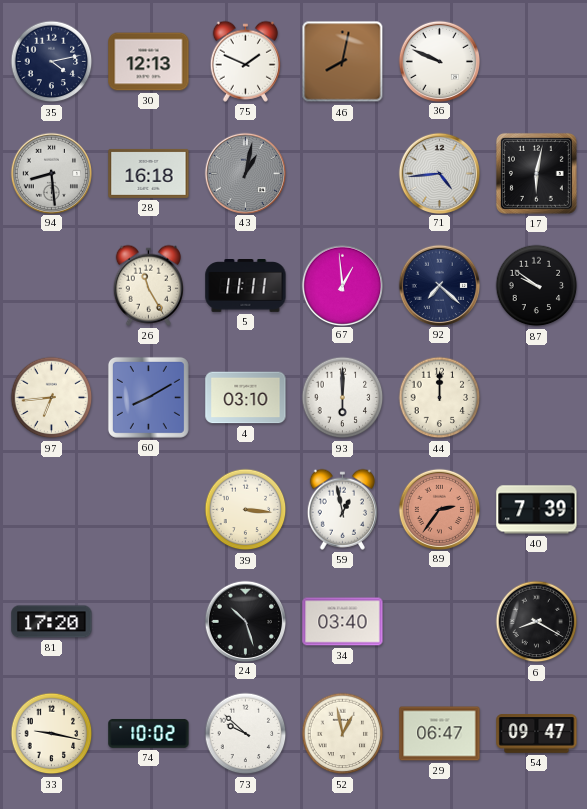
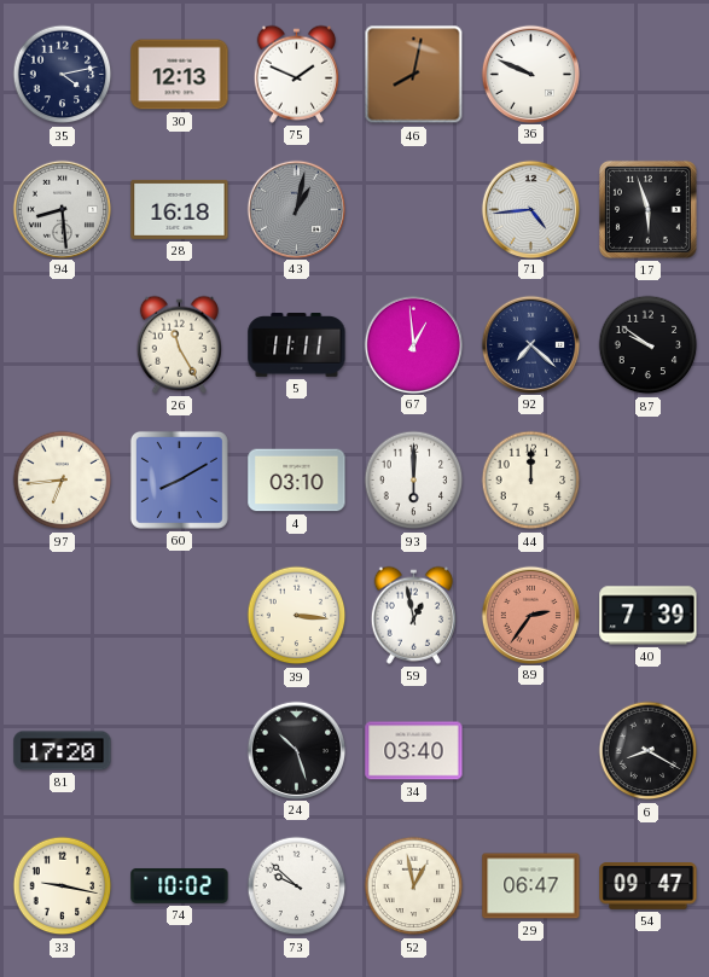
17: 6:02 -> 5:57
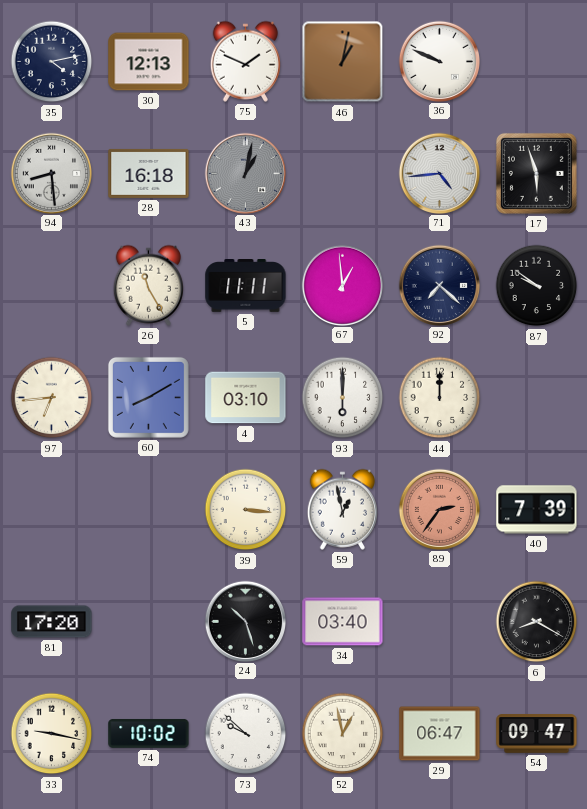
46: 8:02 -> 1:02
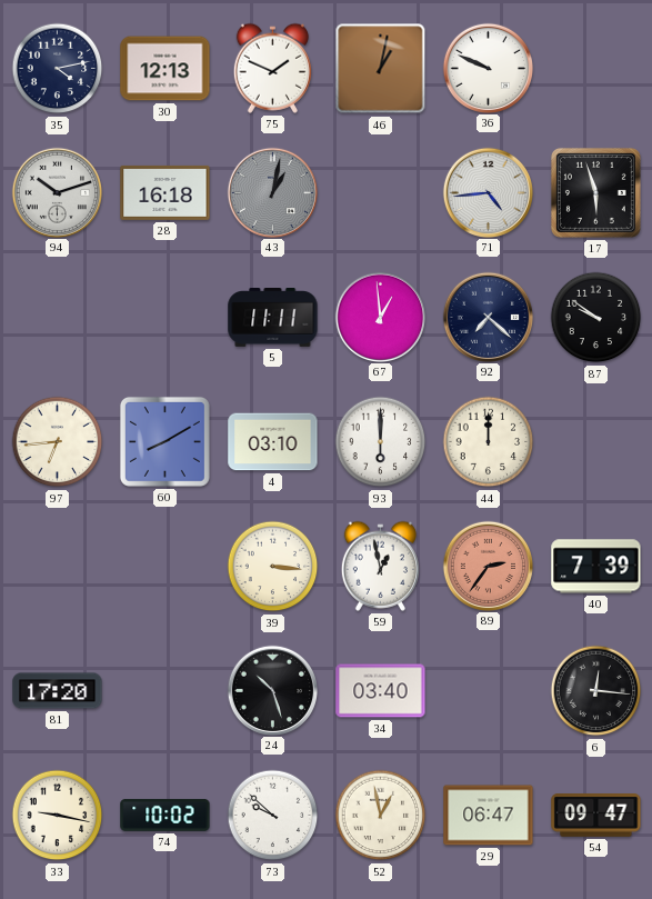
94: 8:29 -> 10:12
26: 11:25 -> none
6: 8:20 -> 12:16
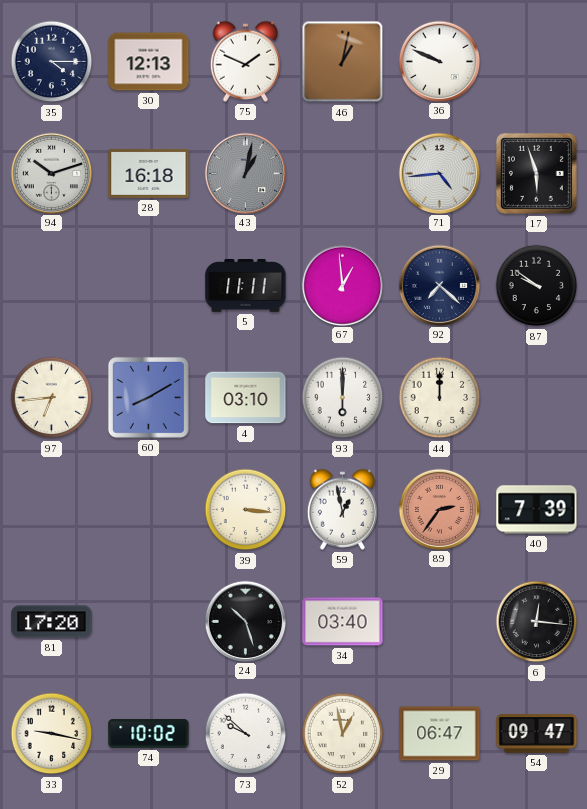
35: 4:13 -> 4:15
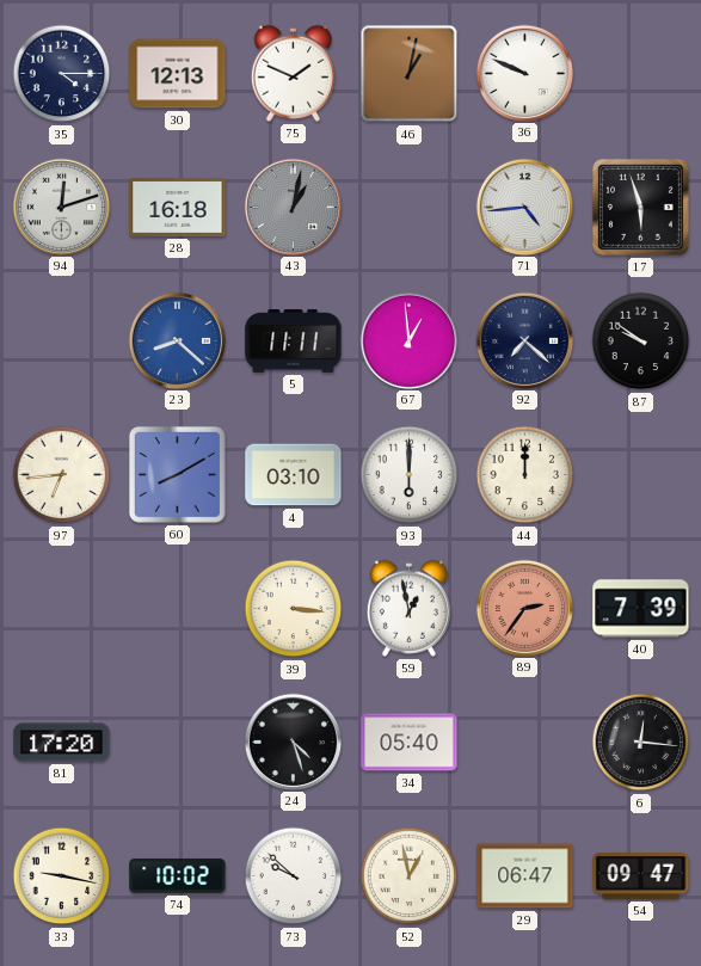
94: 10:12 -> 12:12
23: none -> 8:22
24: 10:27 -> 4:27
34: 03:40 -> 05:40
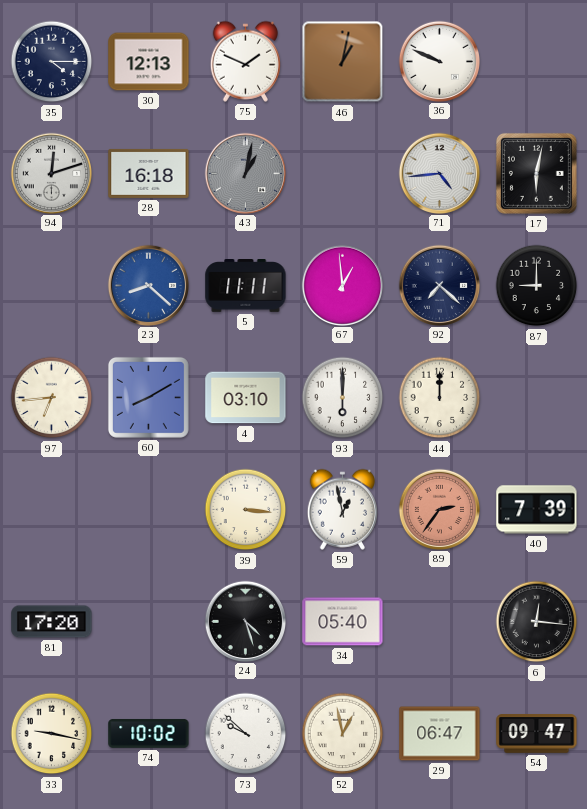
17: 5:57 -> 6:02
87: 9:51 -> 9:00
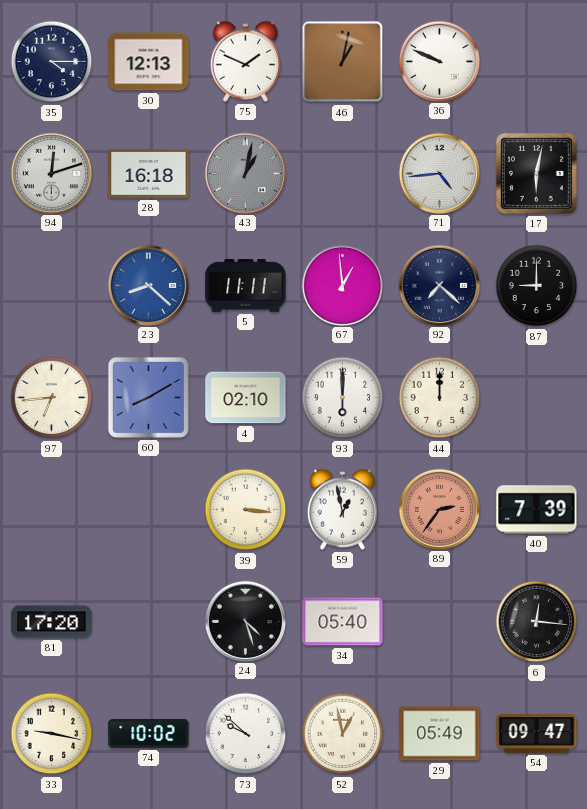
4: 03:10 -> 02:10
29: 06:47 -> 05:49
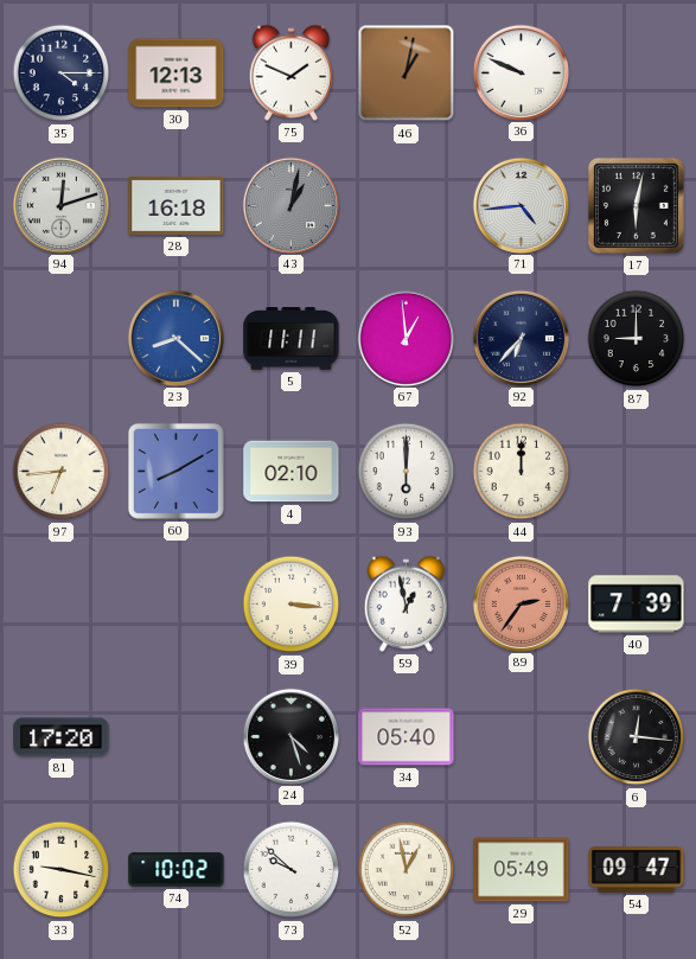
92: 7:22 -> 6:37
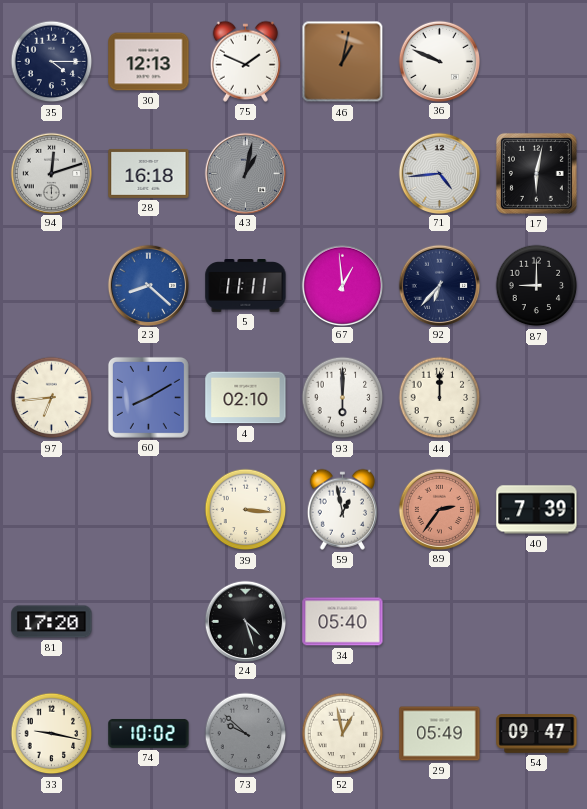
6: 12:16 -> none
73 dial: white -> grey
